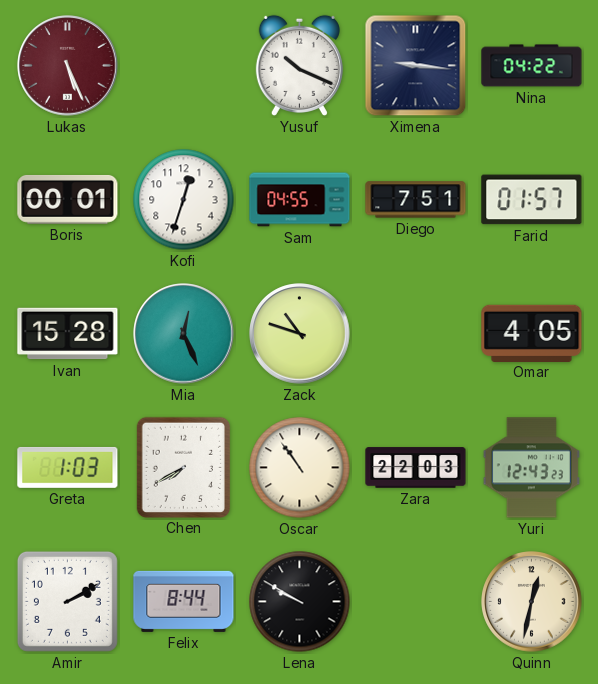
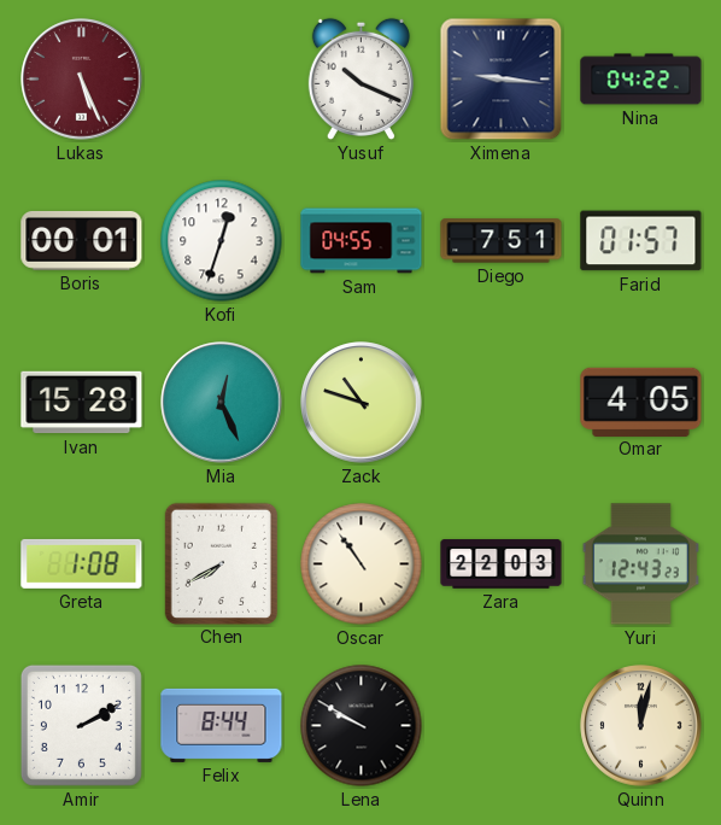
Greta: 1:03 -> 1:08
Quinn: 12:32 -> 12:02
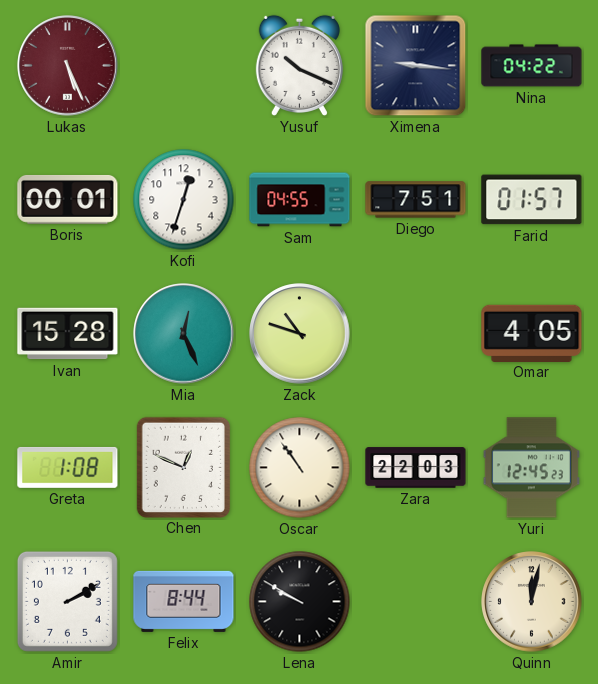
Chen: 7:40 -> 12:49
Yuri: 12:43 -> 12:45
